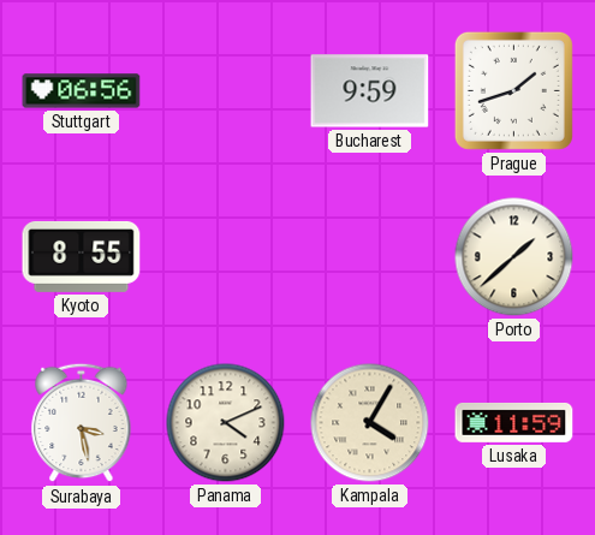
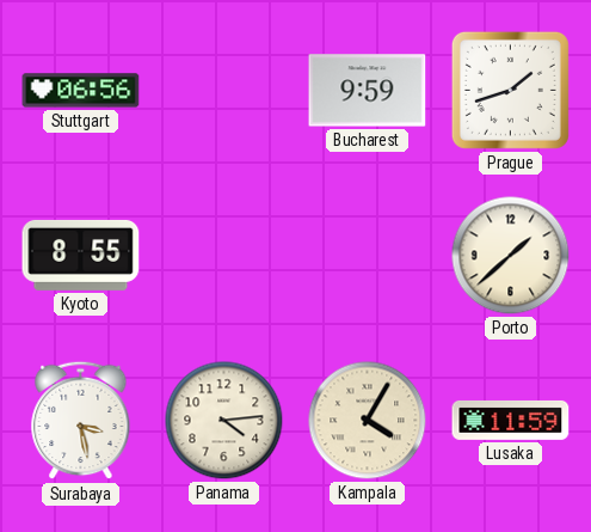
Panama: 4:11 -> 4:14
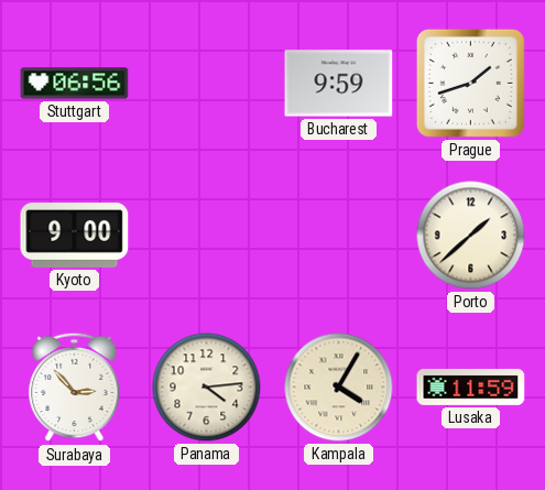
Kyoto: 8:55 -> 9:00
Surabaya: 3:28 -> 2:53
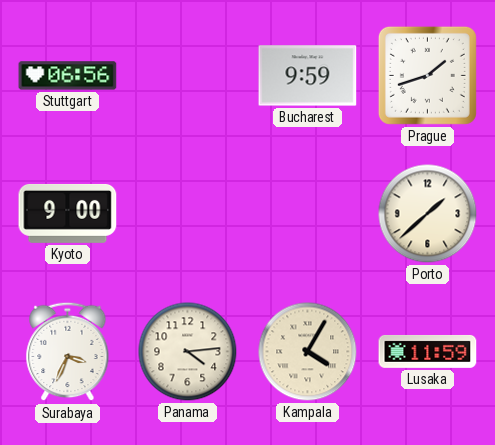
Surabaya: 2:53 -> 3:34
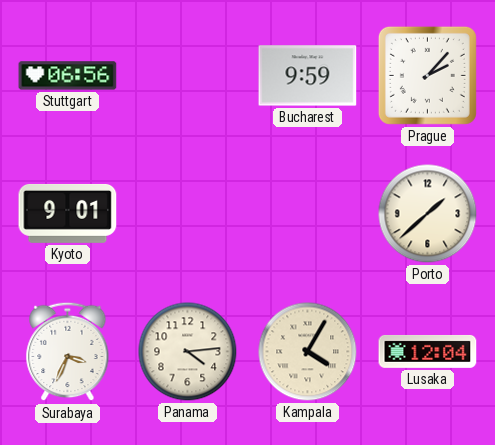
Prague: 1:42 -> 2:07
Kyoto: 9:00 -> 9:01
Lusaka: 11:59 -> 12:04
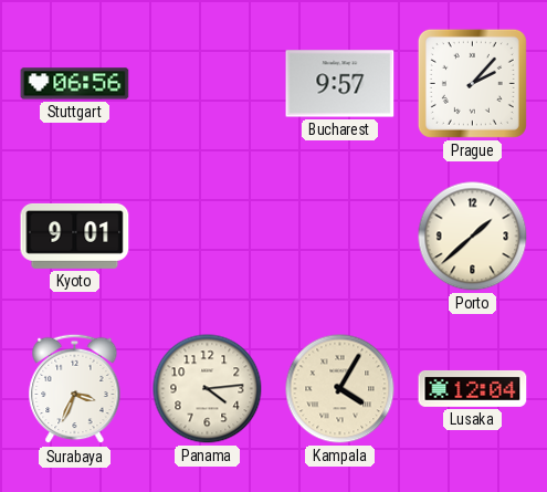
Bucharest: 9:59 -> 9:57
